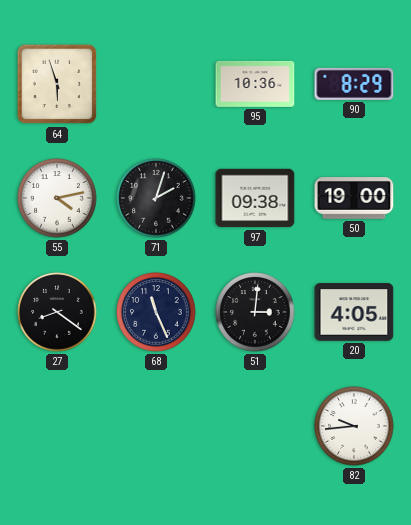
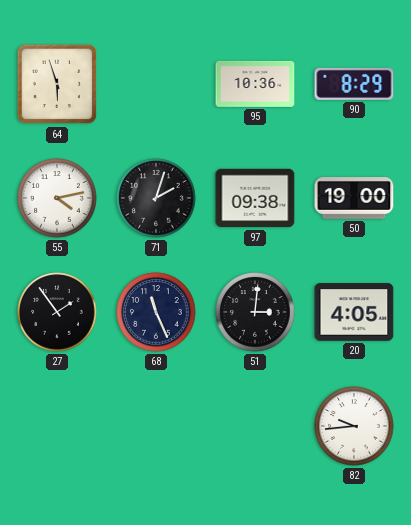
27: 8:21 -> 1:54
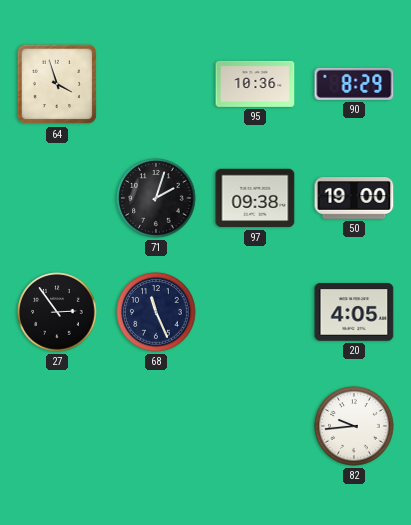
64: 5:57 -> 3:57
55: 4:13 -> none
27: 1:54 -> 2:54
51: 3:01 -> none
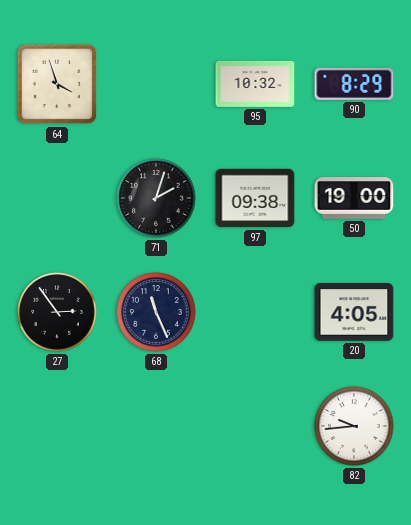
95: 10:36 -> 10:32
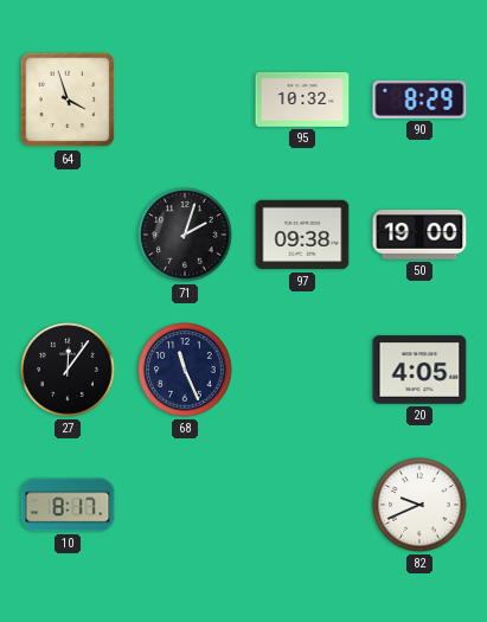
27: 2:54 -> 12:06
10: none -> 8:17
82: 9:44 -> 9:41
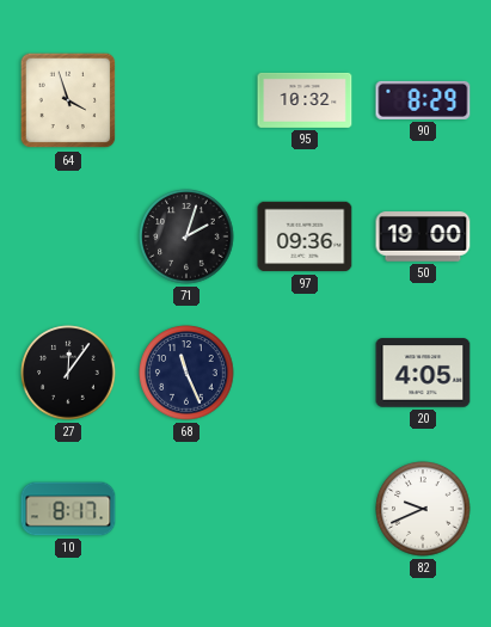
97: 09:38 -> 09:36
